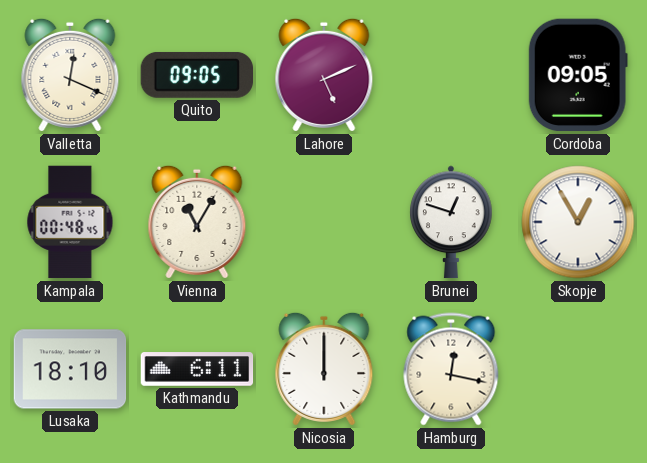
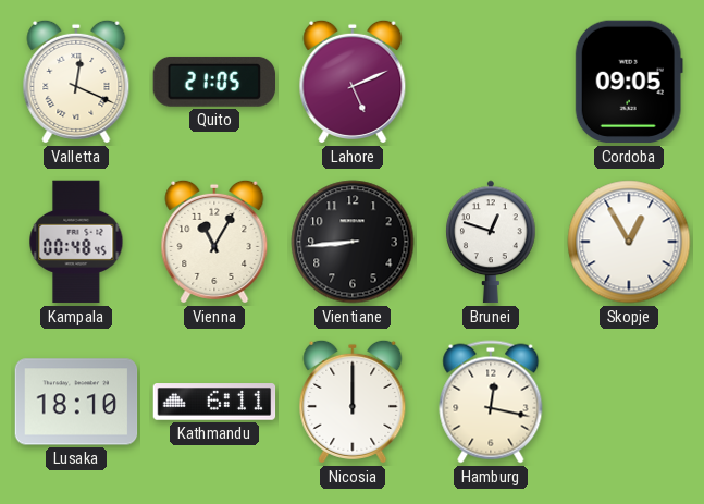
Quito: 09:05 -> 21:05
Vientiane: none -> 8:44
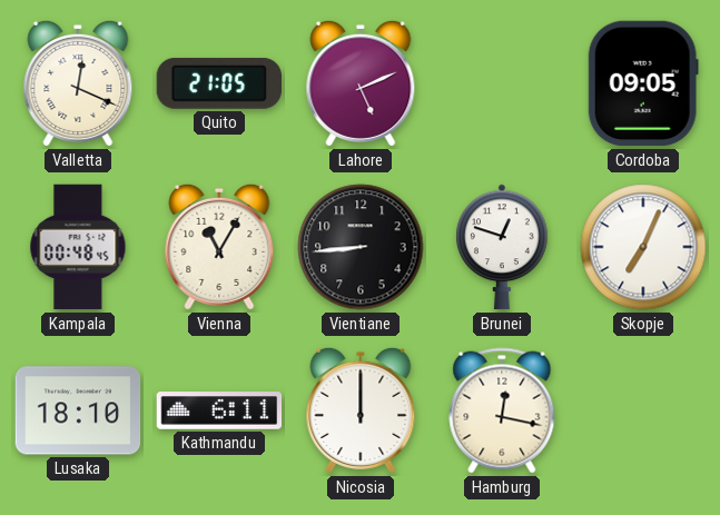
Skopje: 12:55 -> 7:04
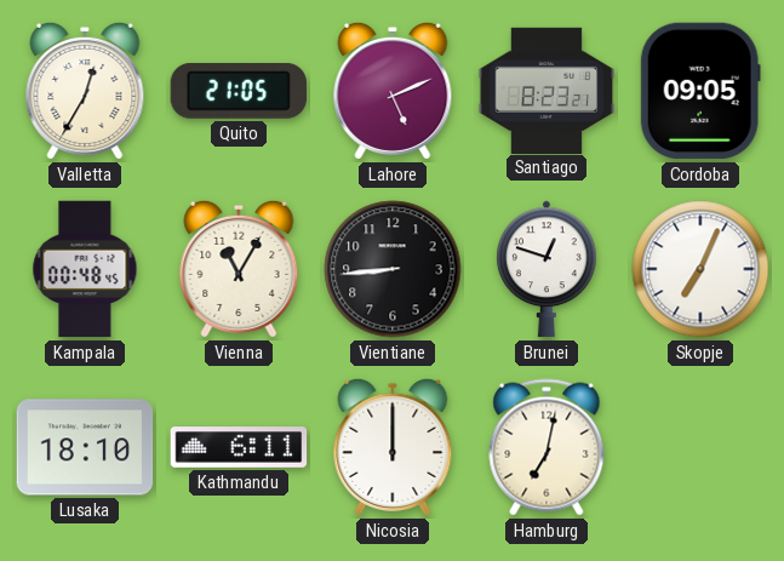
Valletta: 12:19 -> 12:35
Santiago: none -> 8:23
Hamburg: 12:17 -> 7:02
